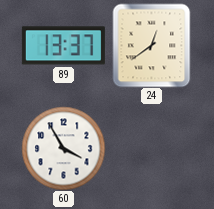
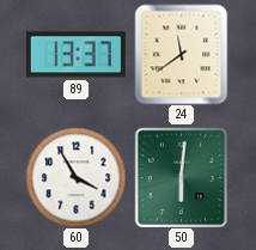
24: 12:39 -> 11:39
50: none -> 6:01
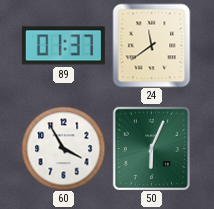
89: 13:37 -> 01:37
50: 6:01 -> 6:04
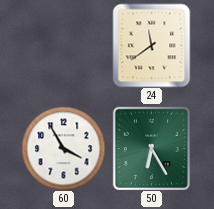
89: 01:37 -> none
50: 6:04 -> 6:25
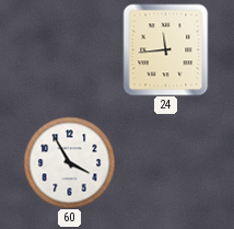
24: 11:39 -> 11:44
50: 6:25 -> none
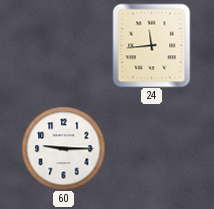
60: 3:55 -> 9:15
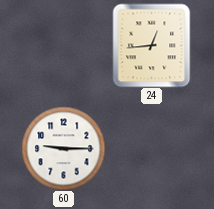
24: 11:44 -> 12:44
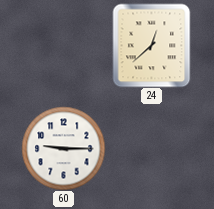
24: 12:44 -> 12:38
